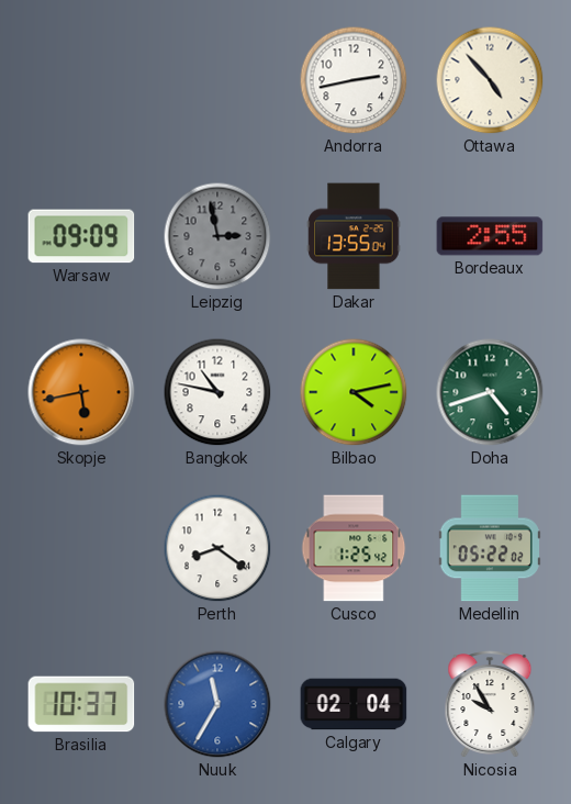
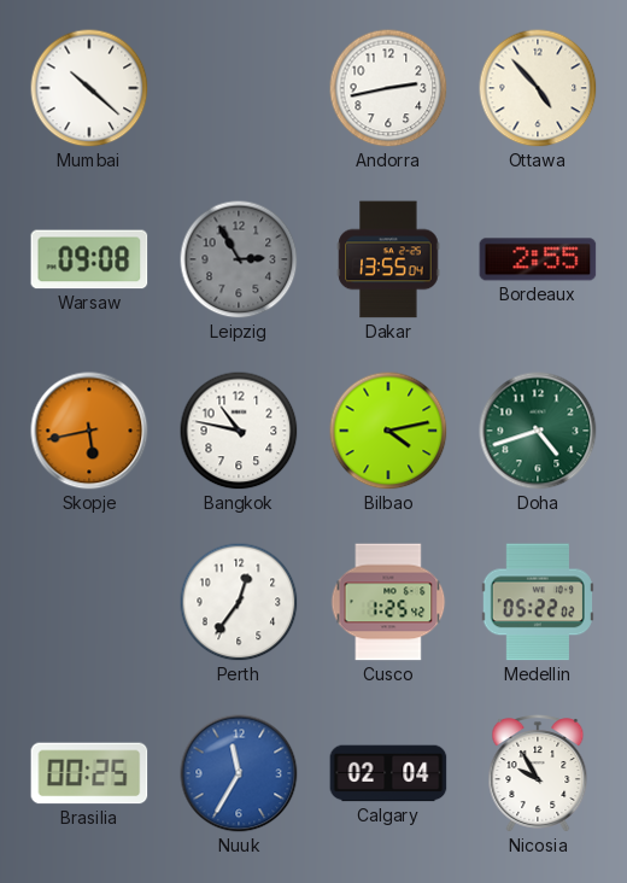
Mumbai: none -> 10:22
Warsaw: 09:09 -> 09:08
Leipzig: 2:58 -> 2:55
Perth: 8:21 -> 12:36
Brasilia: 10:37 -> 00:25
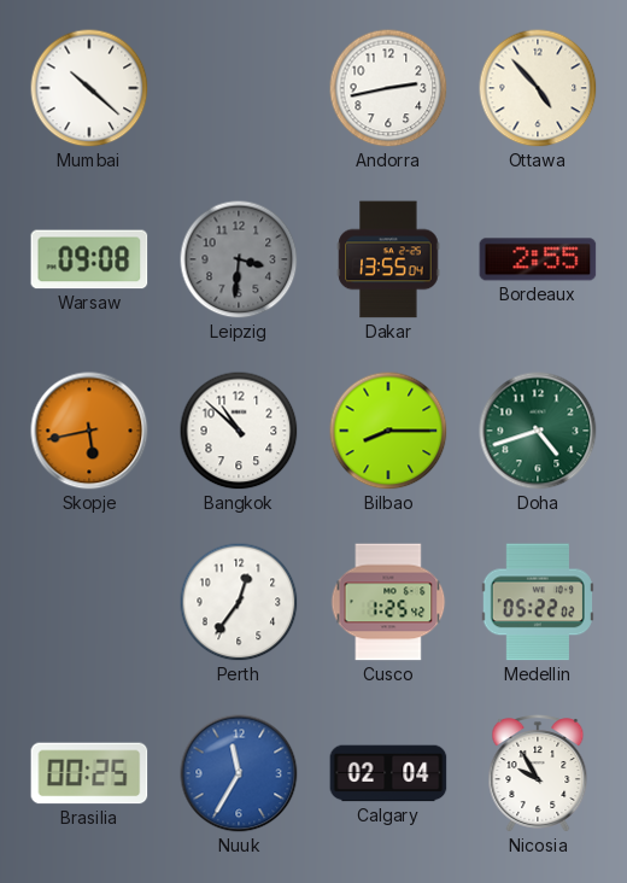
Leipzig: 2:55 -> 3:31
Bangkok: 10:47 -> 10:52
Bilbao: 4:13 -> 8:15
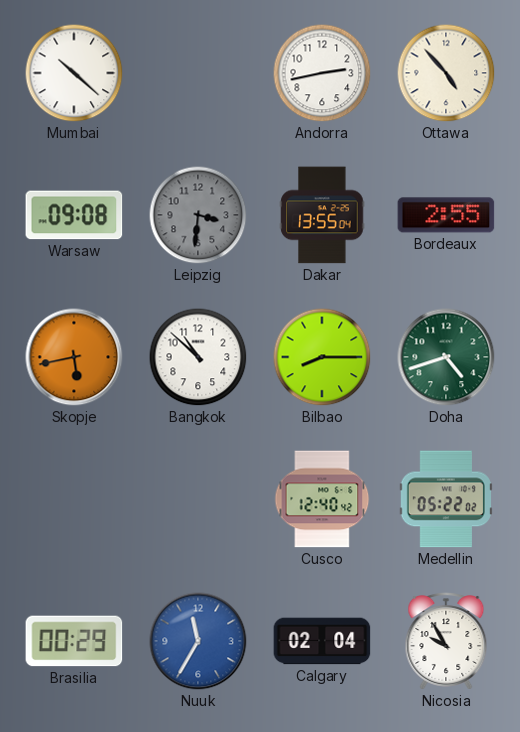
Perth: 12:36 -> none
Cusco: 1:25 -> 12:40
Brasilia: 00:25 -> 00:29
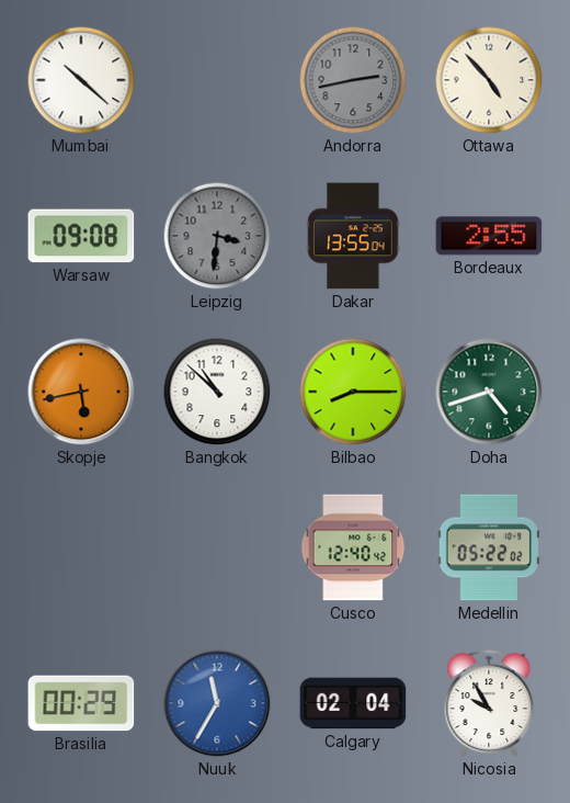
Andorra dial: white -> grey
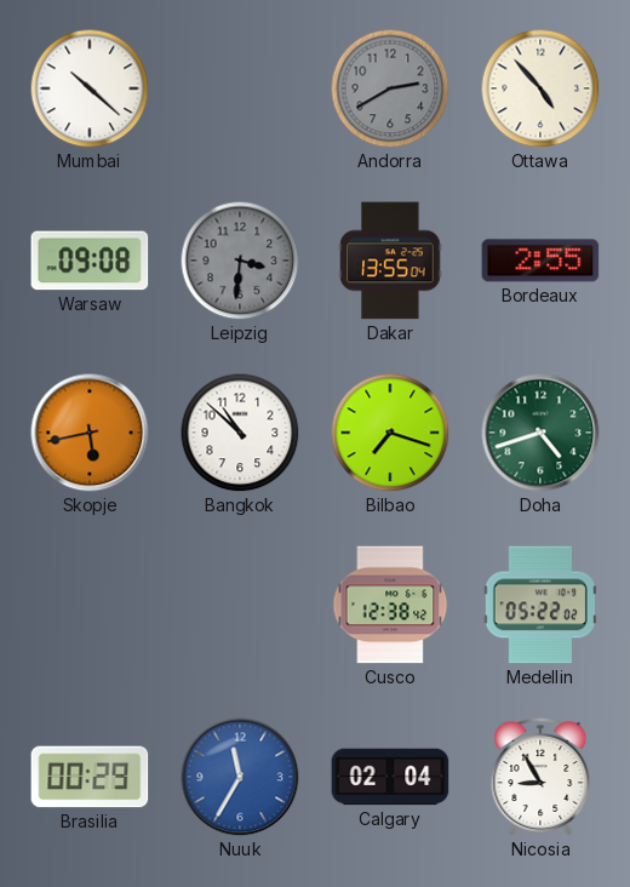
Andorra: 2:43 -> 2:40
Bilbao: 8:15 -> 7:18
Cusco: 12:40 -> 12:38
Nicosia: 9:55 -> 8:55
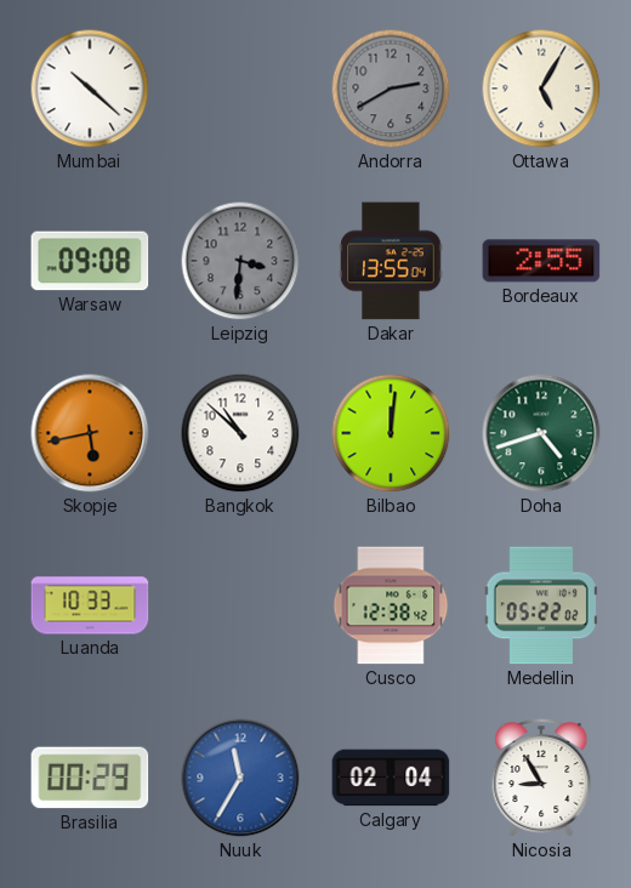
Ottawa: 4:53 -> 5:05
Bilbao: 7:18 -> 12:01
Luanda: none -> 10:33
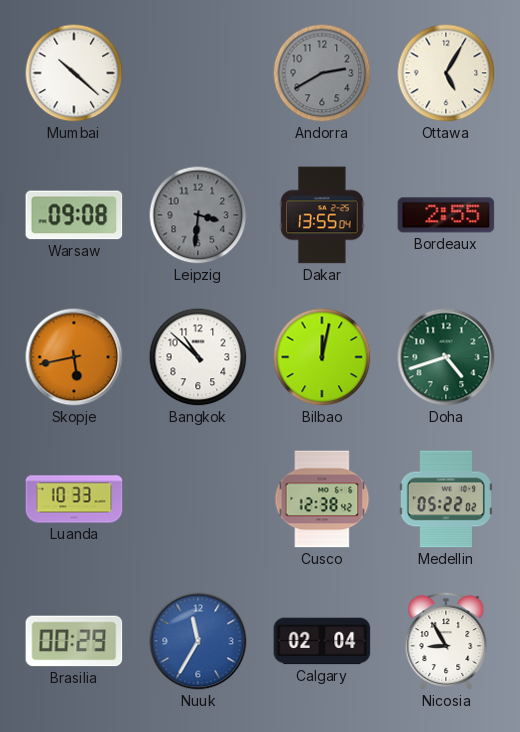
Bilbao: 12:01 -> 12:02
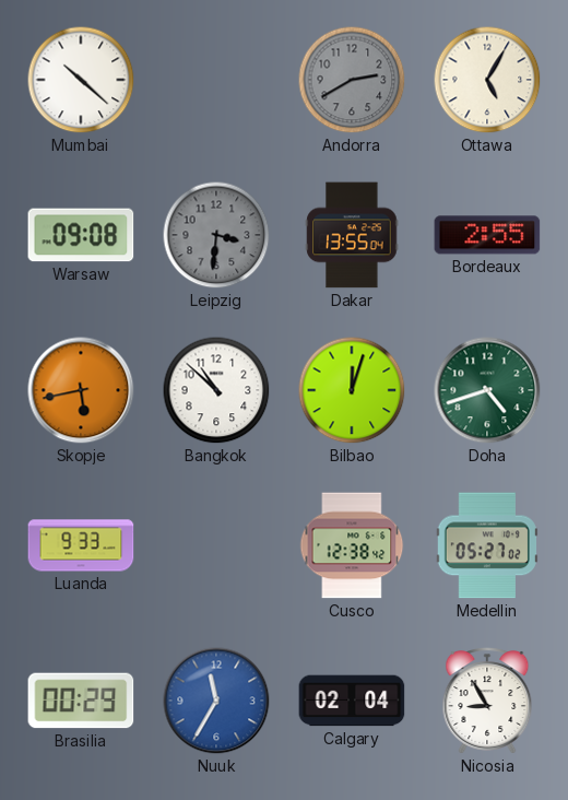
Bilbao: 12:02 -> 12:03
Luanda: 10:33 -> 9:33
Medellin: 05:22 -> 05:27
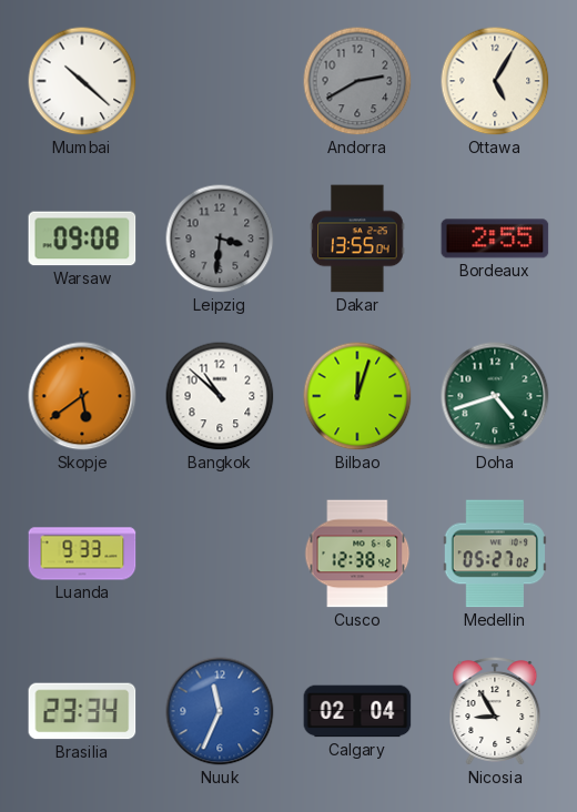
Skopje: 5:43 -> 5:39
Brasilia: 00:29 -> 23:34
Nuuk: 11:35 -> 11:34
